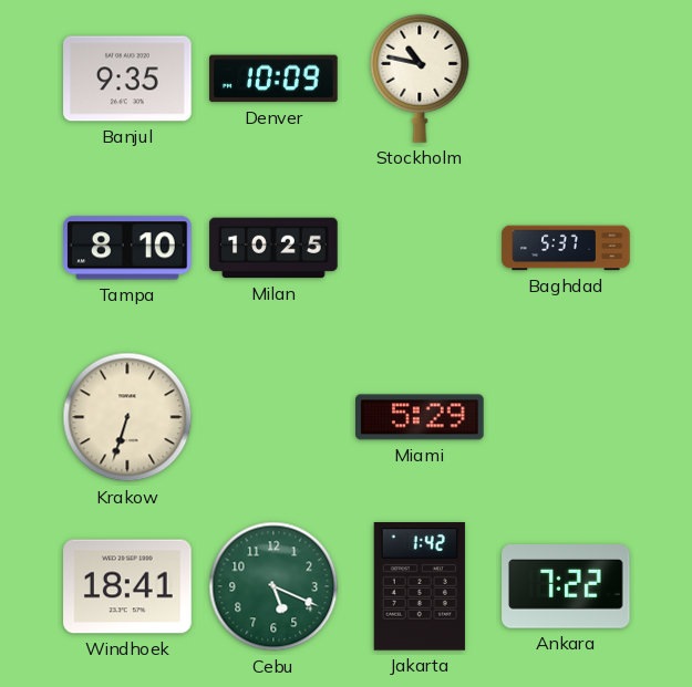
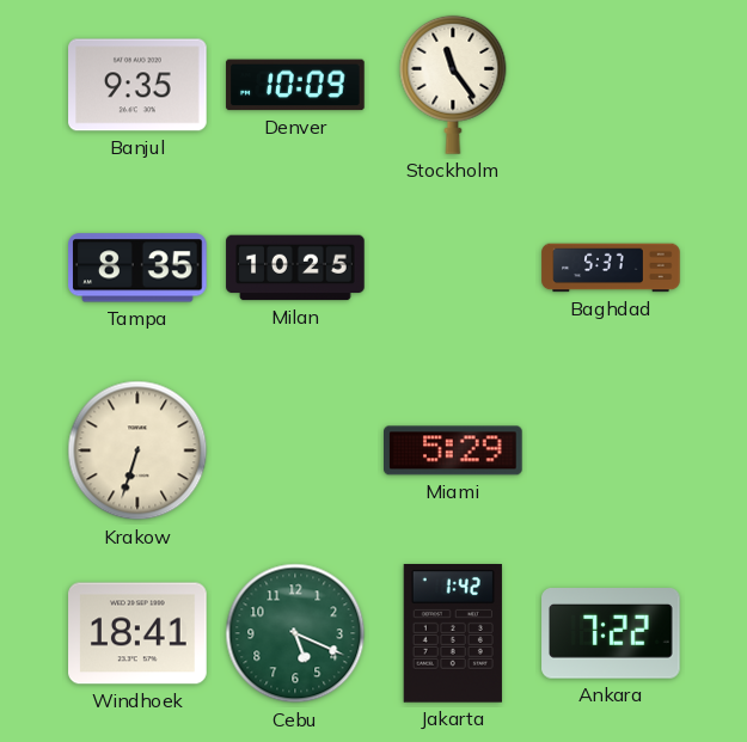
Stockholm: 10:47 -> 11:24
Tampa: 8:10 -> 8:35
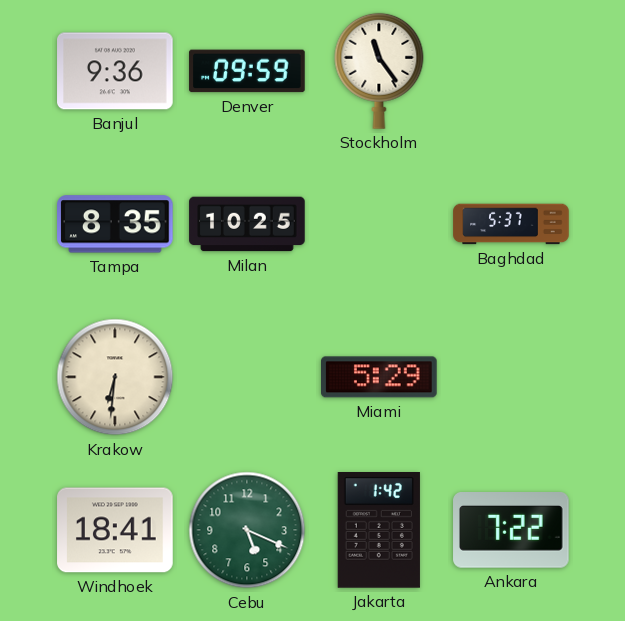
Banjul: 9:35 -> 9:36
Denver: 10:09 -> 09:59
Krakow: 6:33 -> 6:31
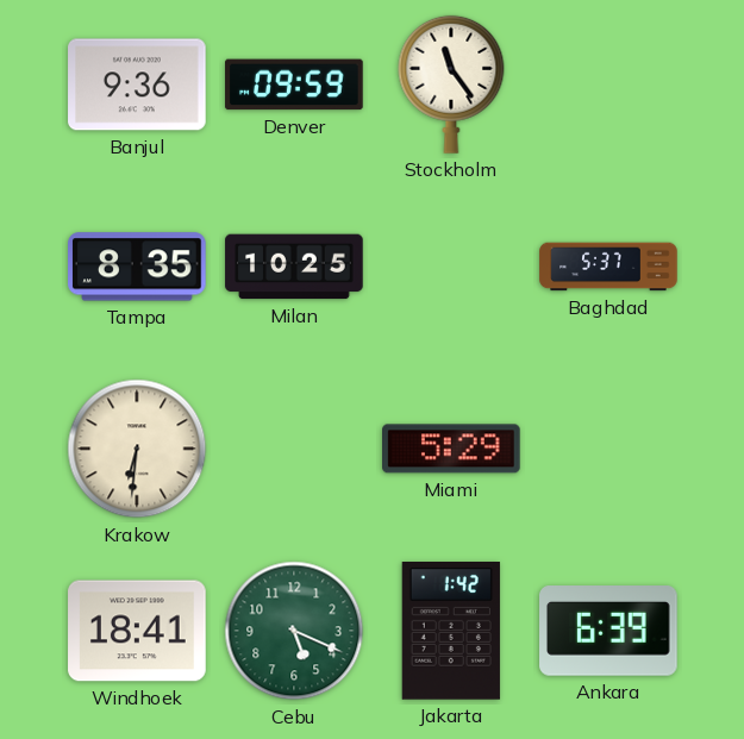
Ankara: 7:22 -> 6:39
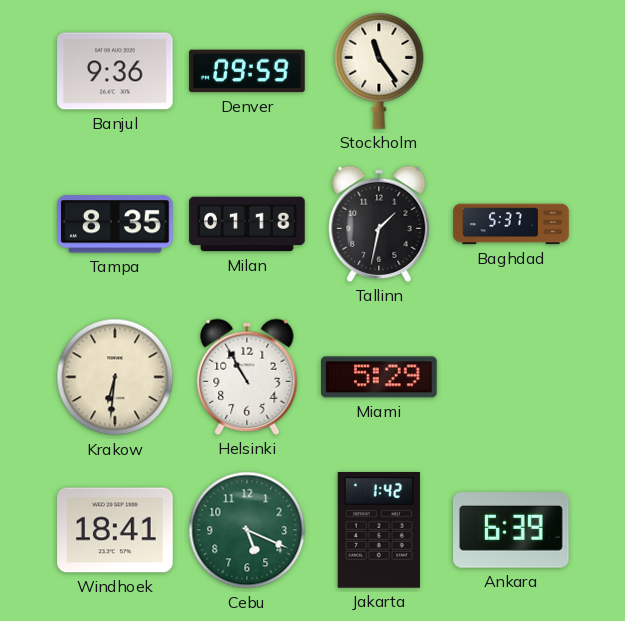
Milan: 10:25 -> 01:18
Tallinn: none -> 1:32
Helsinki: none -> 10:55
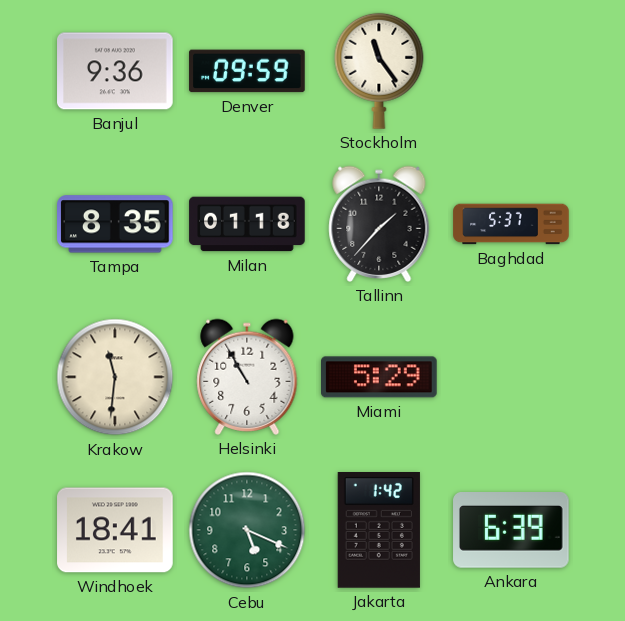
Tallinn: 1:32 -> 1:37
Krakow: 6:31 -> 11:31
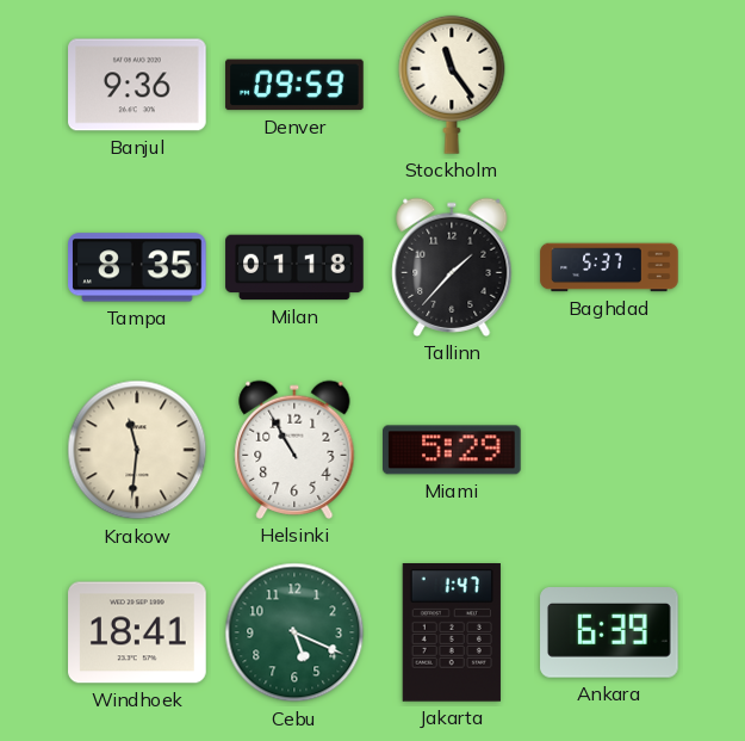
Jakarta: 1:42 -> 1:47
